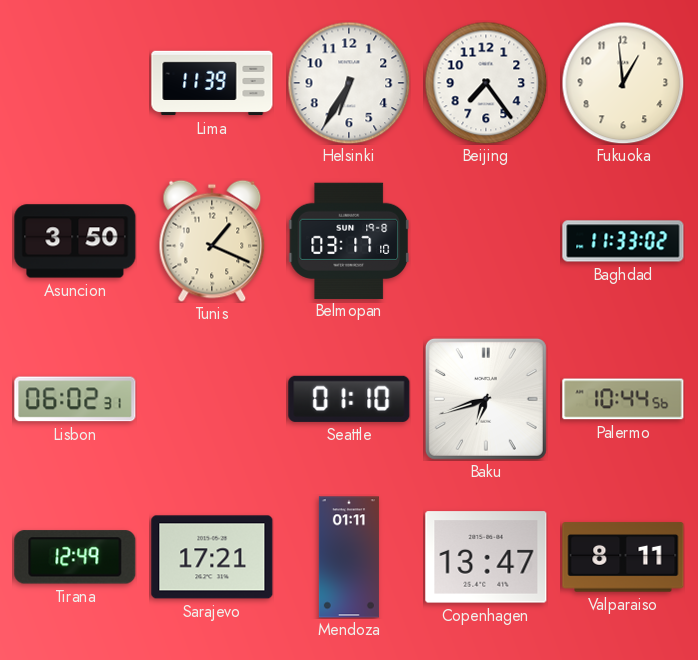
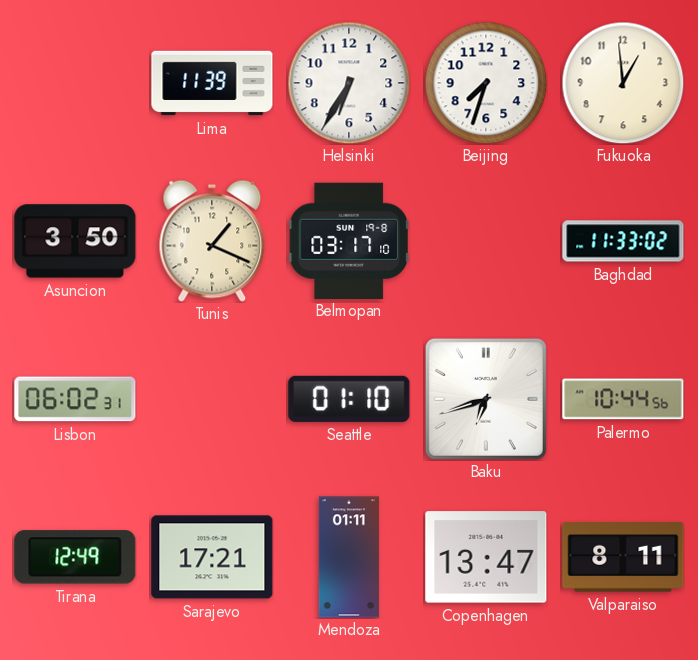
Beijing: 7:24 -> 7:33
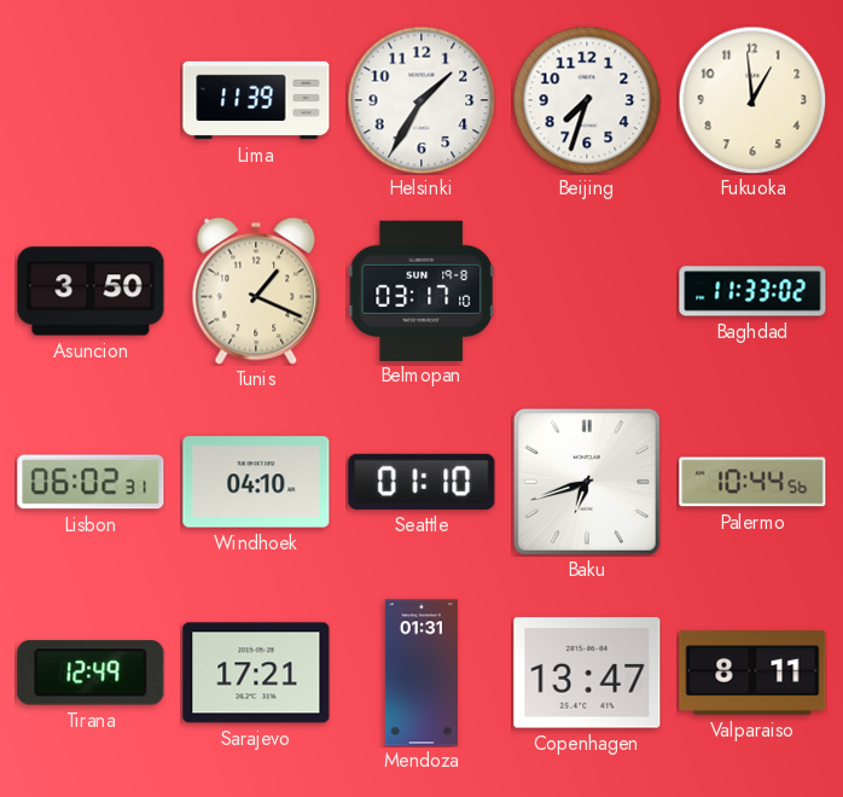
Helsinki: 6:35 -> 1:35
Windhoek: none -> 04:10
Mendoza: 01:11 -> 01:31
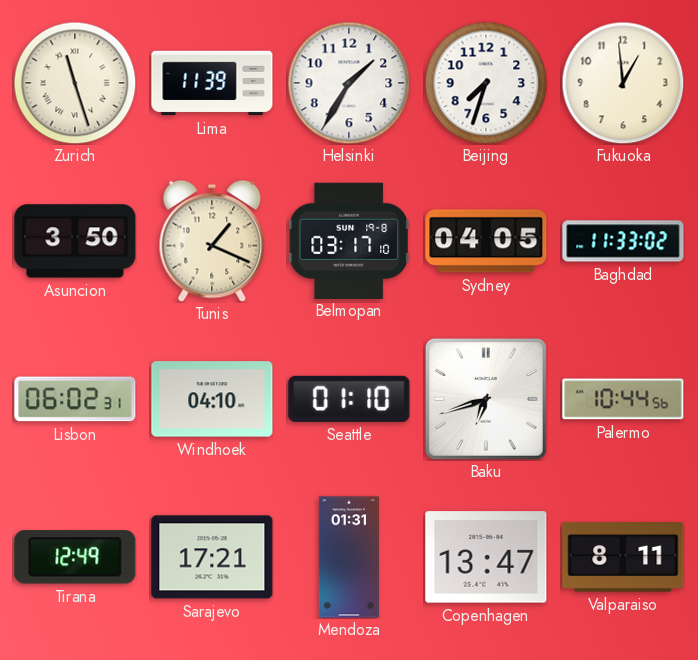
Zurich: none -> 11:27
Sydney: none -> 04:05
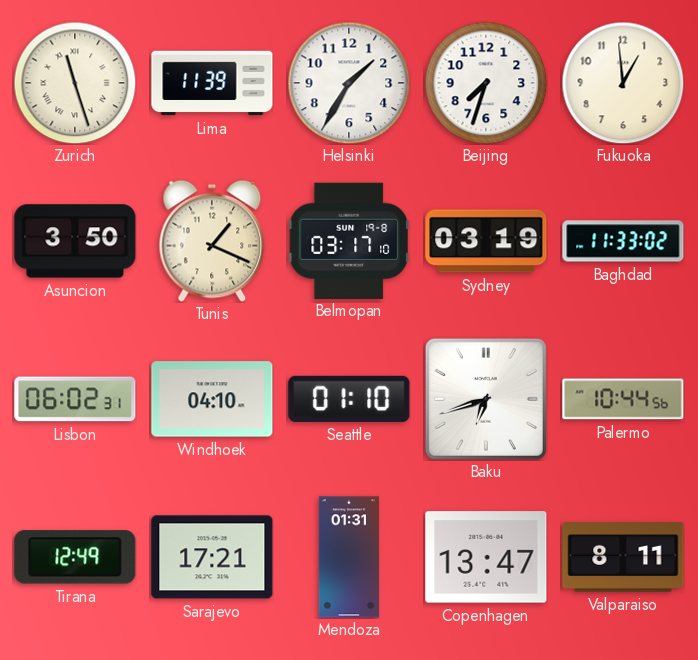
Sydney: 04:05 -> 03:19
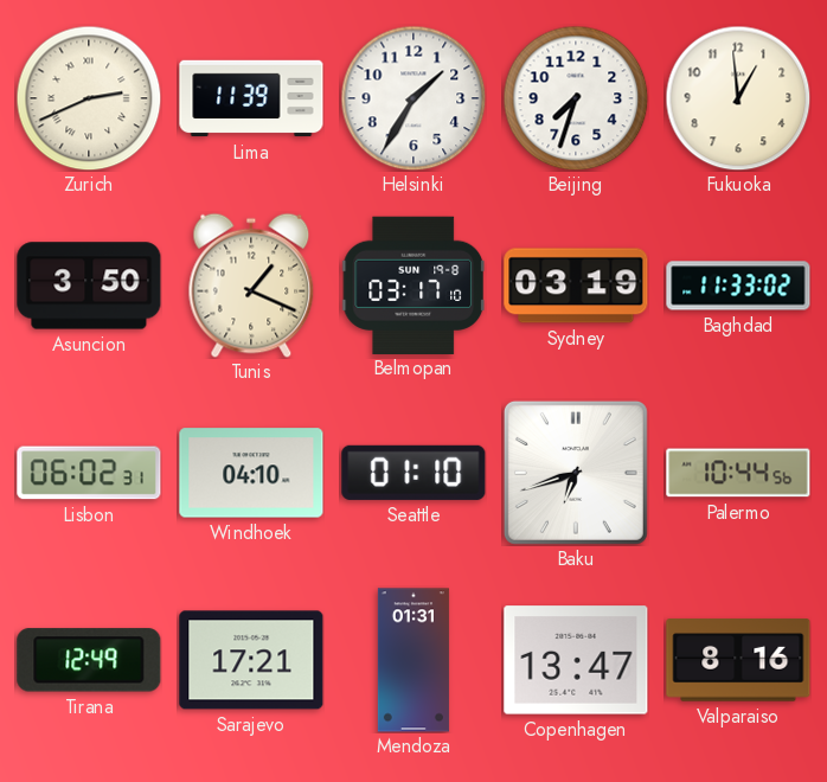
Zurich: 11:27 -> 2:41
Valparaiso: 8:11 -> 8:16
